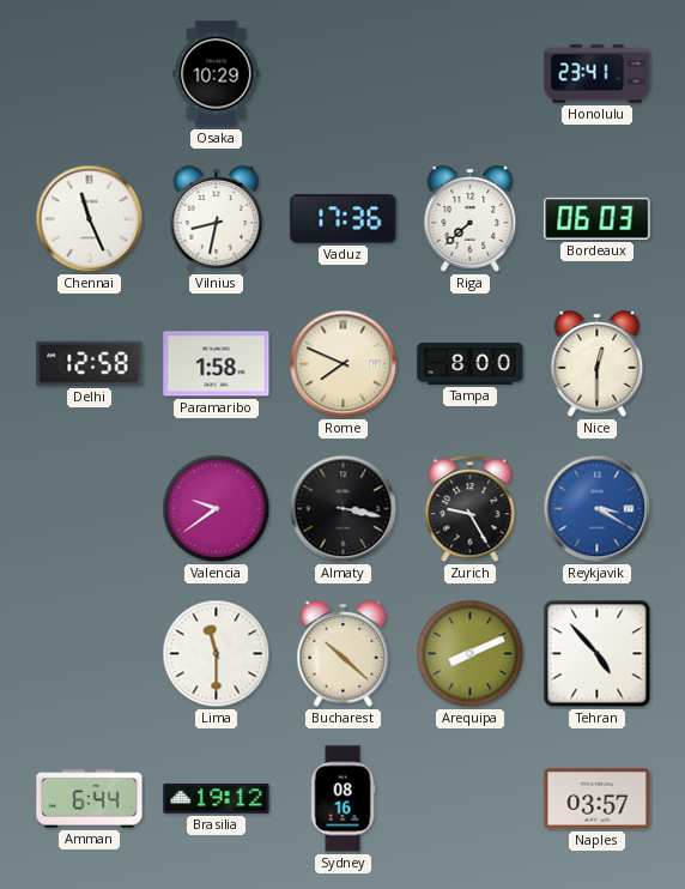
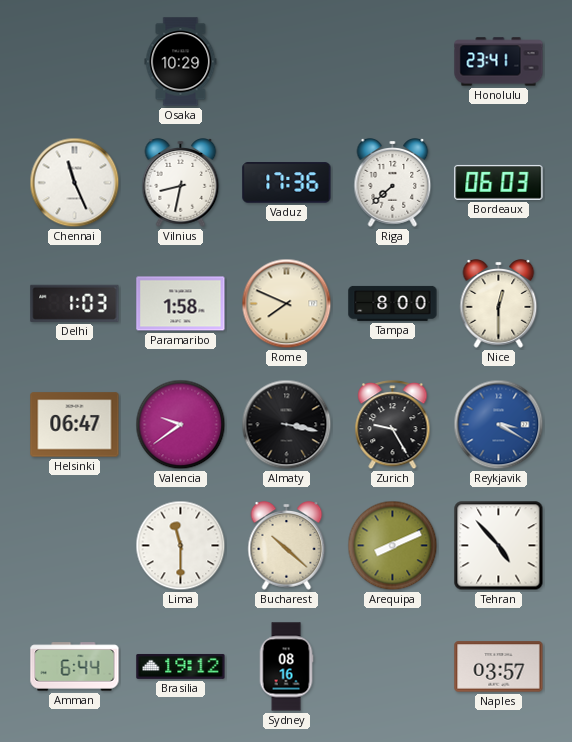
Delhi: 12:58 -> 1:03
Helsinki: none -> 06:47
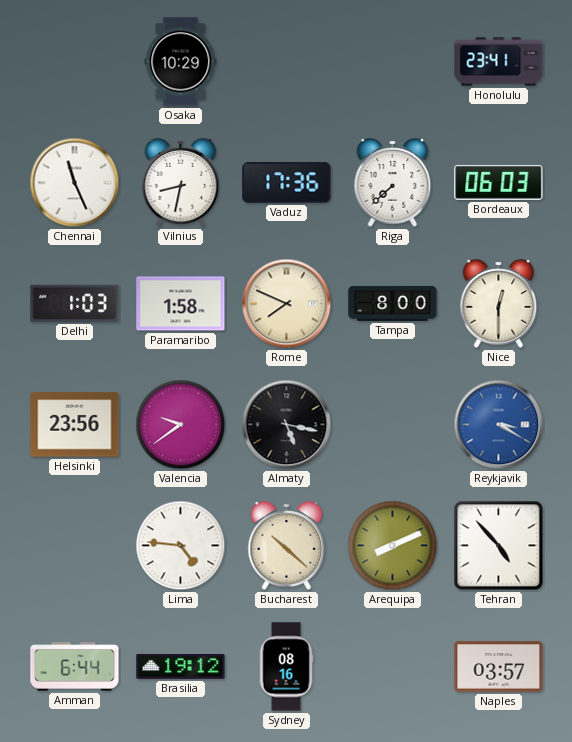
Helsinki: 06:47 -> 23:56
Almaty: 3:17 -> 5:17
Zurich: 9:25 -> none
Lima: 11:30 -> 4:46
